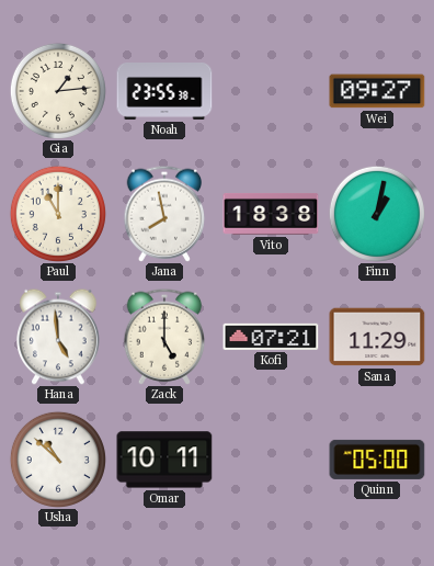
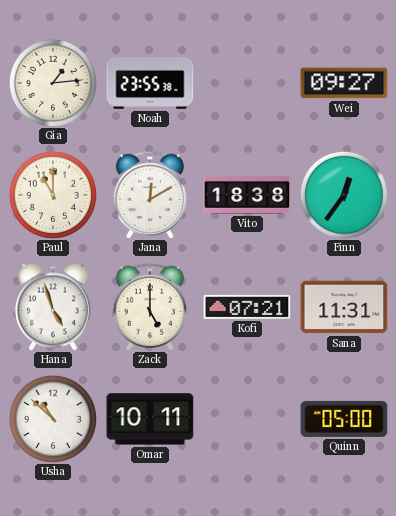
Jana: 7:58 -> 12:10
Finn: 1:02 -> 12:36
Hana: 4:59 -> 4:57
Sana: 11:29 -> 11:31
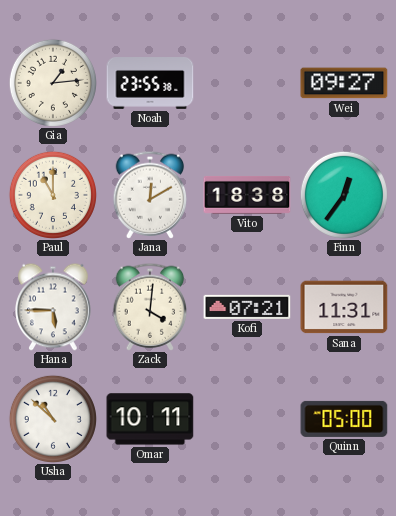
Hana: 4:57 -> 5:45
Zack: 5:00 -> 4:01
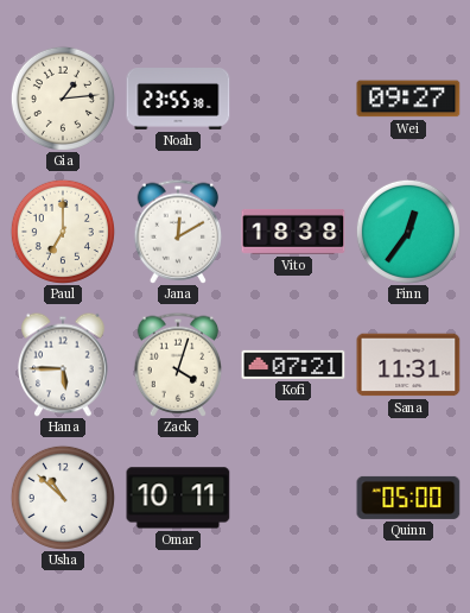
Paul: 11:00 -> 7:00
Zack: 4:01 -> 4:03
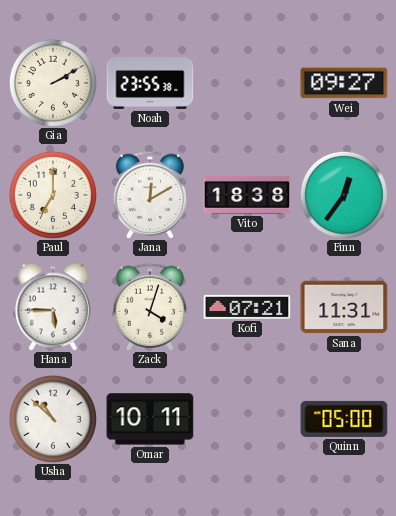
Gia: 1:14 -> 2:10
